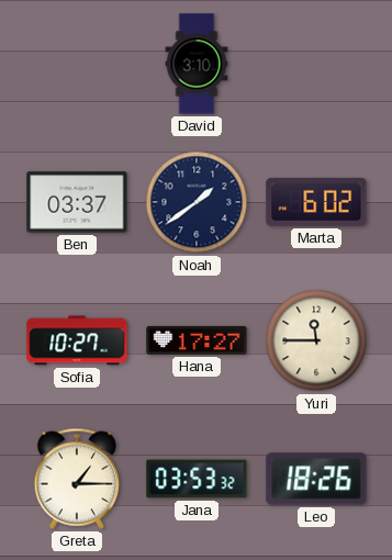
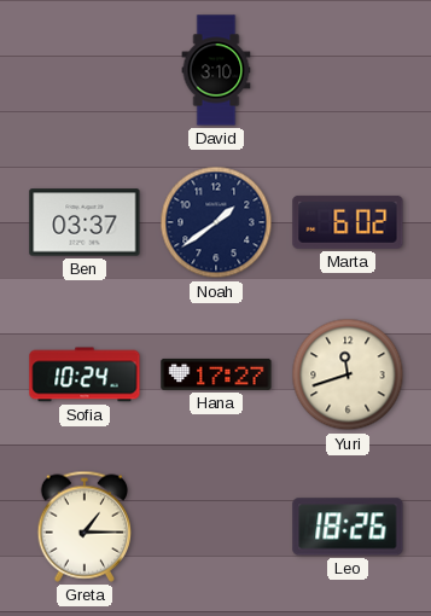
Sofia: 10:27 -> 10:24
Yuri: 11:45 -> 11:42
Jana: 03:53 -> none
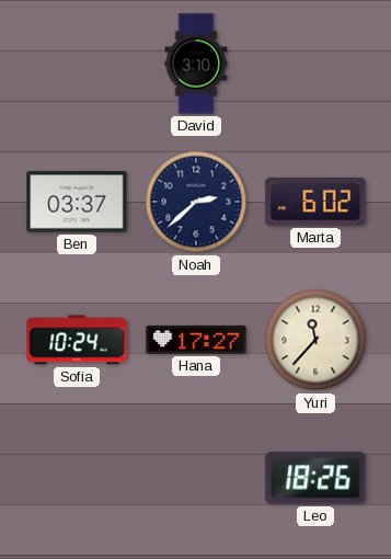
Noah: 1:39 -> 2:38
Yuri: 11:42 -> 11:37
Greta: 1:15 -> none
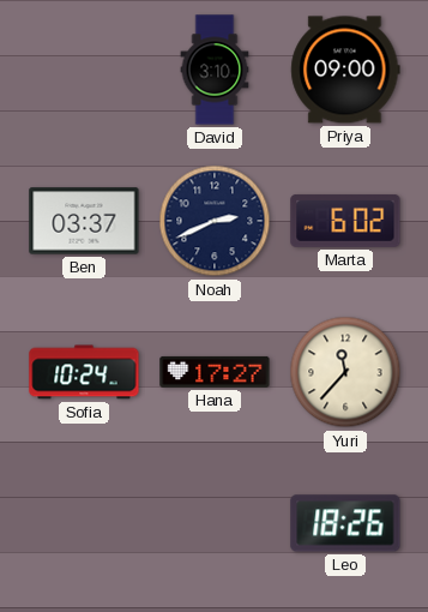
Priya: none -> 09:00
Noah: 2:38 -> 2:41
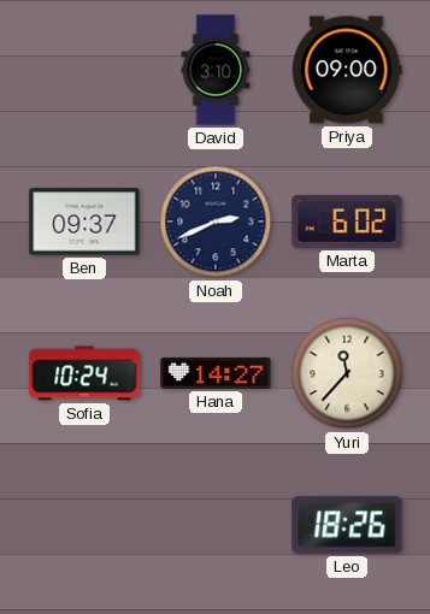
Ben: 03:37 -> 09:37
Hana: 17:27 -> 14:27
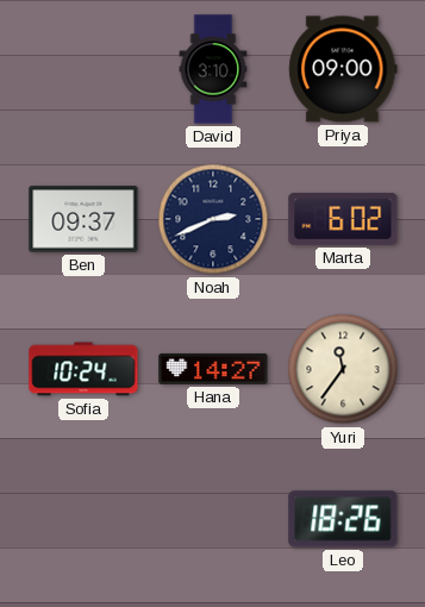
Yuri: 11:37 -> 11:36
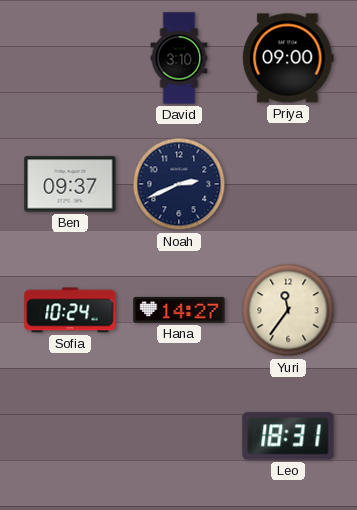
Marta: 6:02 -> none
Leo: 18:26 -> 18:31
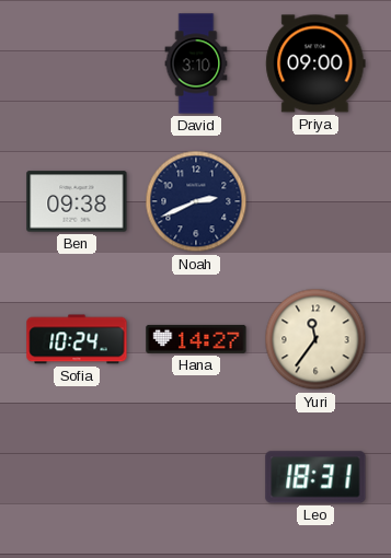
Ben: 09:37 -> 09:38
